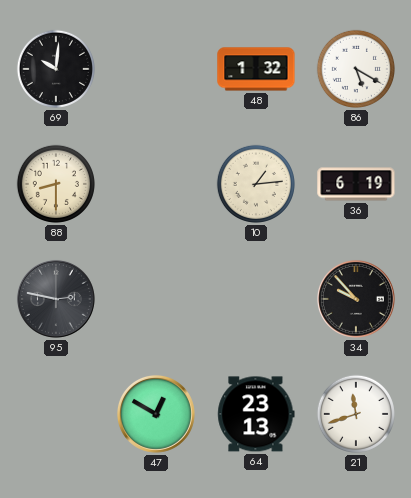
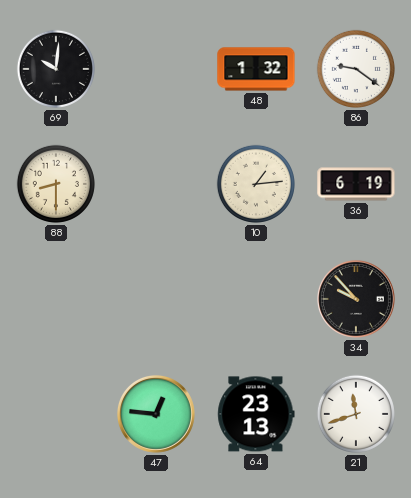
86: 5:20 -> 9:21
95: 2:47 -> none
47: 12:50 -> 12:46
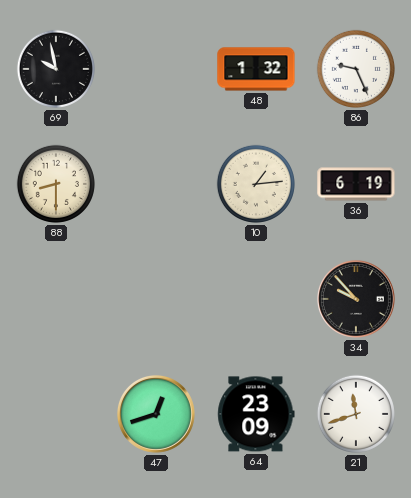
69: 10:01 -> 9:58
86: 9:21 -> 9:26
47: 12:46 -> 12:42
64: 23:13 -> 23:09
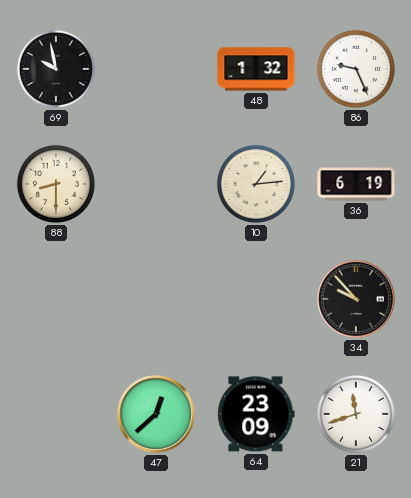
47: 12:42 -> 12:38
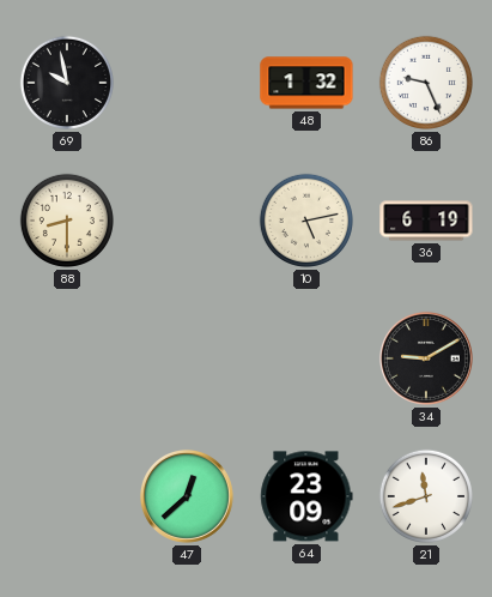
10: 1:14 -> 5:13
34: 9:53 -> 9:10
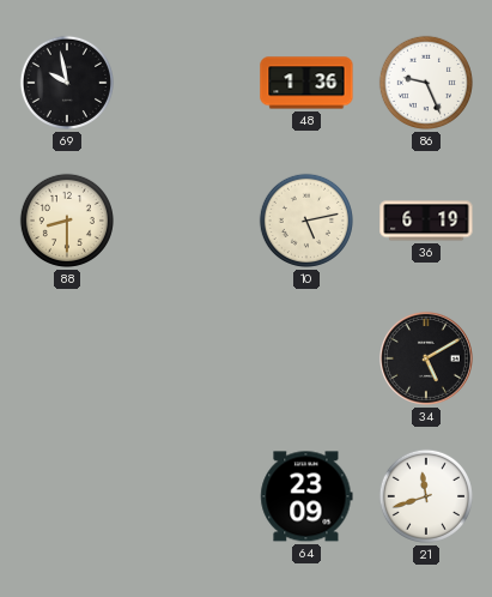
48: 1:32 -> 1:36
34: 9:10 -> 5:10
47: 12:38 -> none
